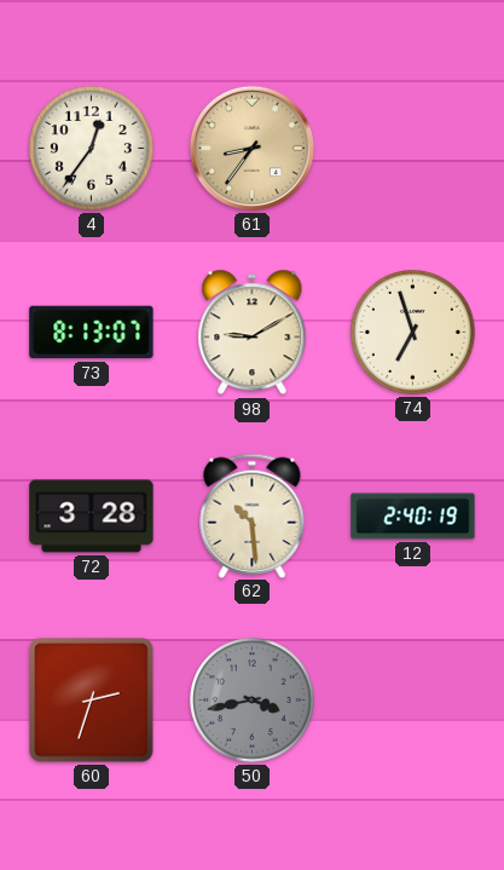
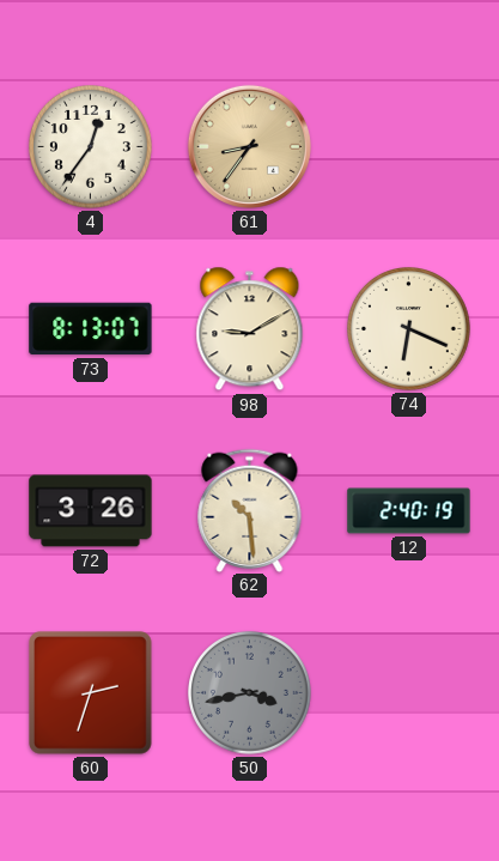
74: 6:57 -> 6:19
72: 3:28 -> 3:26
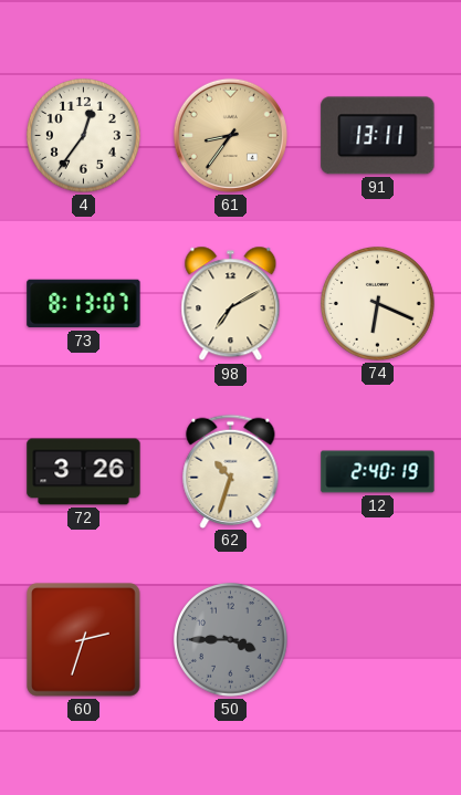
91: none -> 13:11
98: 9:10 -> 7:10
62: 10:29 -> 10:33
50: 3:43 -> 3:45
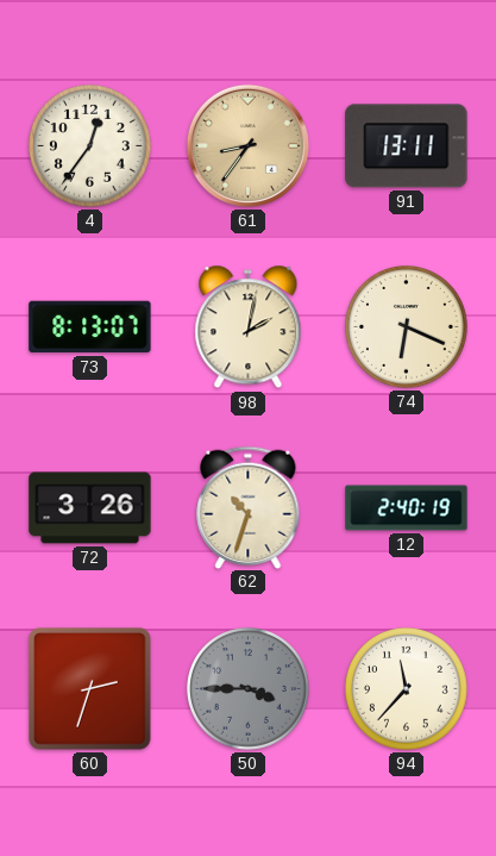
98: 7:10 -> 2:02
94: none -> 11:37
